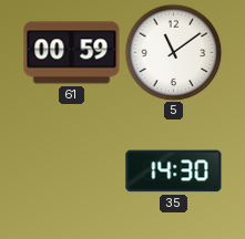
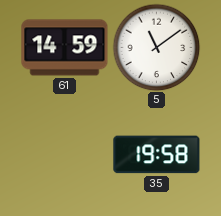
61: 00:59 -> 14:59
35: 14:30 -> 19:58
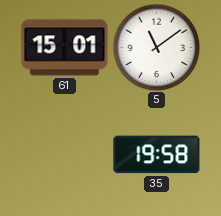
61: 14:59 -> 15:01
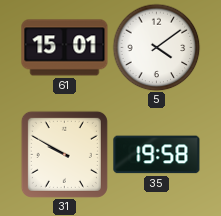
5: 11:09 -> 4:09
31: none -> 9:50
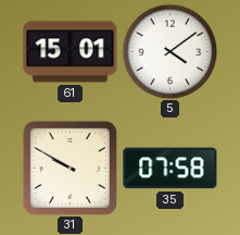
35: 19:58 -> 07:58
